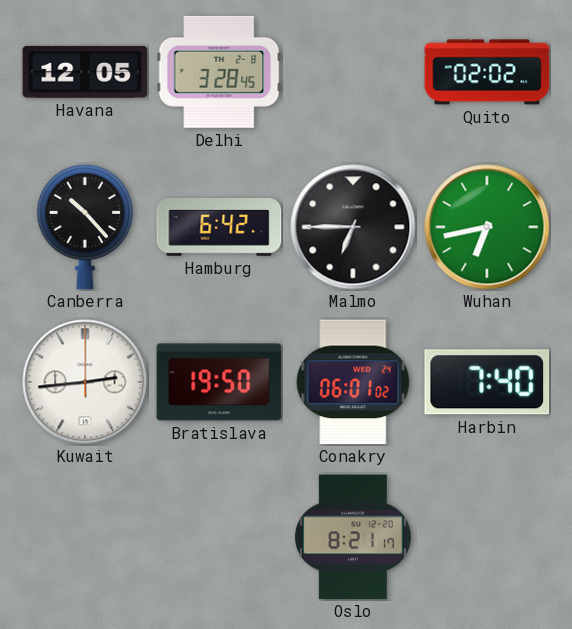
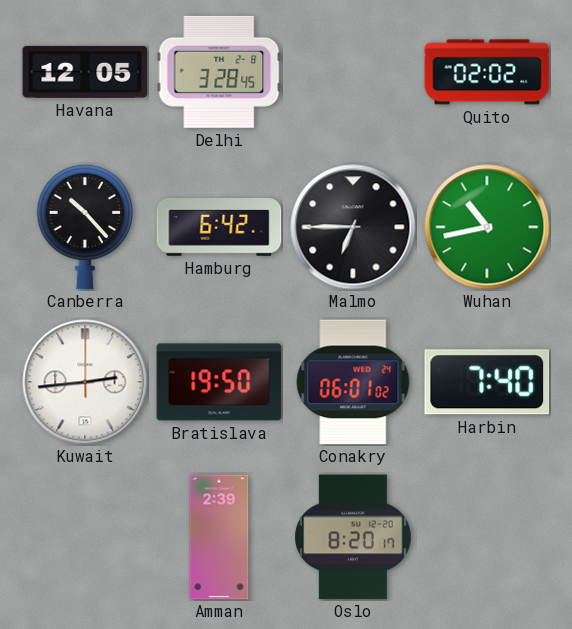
Wuhan: 6:43 -> 10:43
Amman: none -> 2:39
Oslo: 8:21 -> 8:20
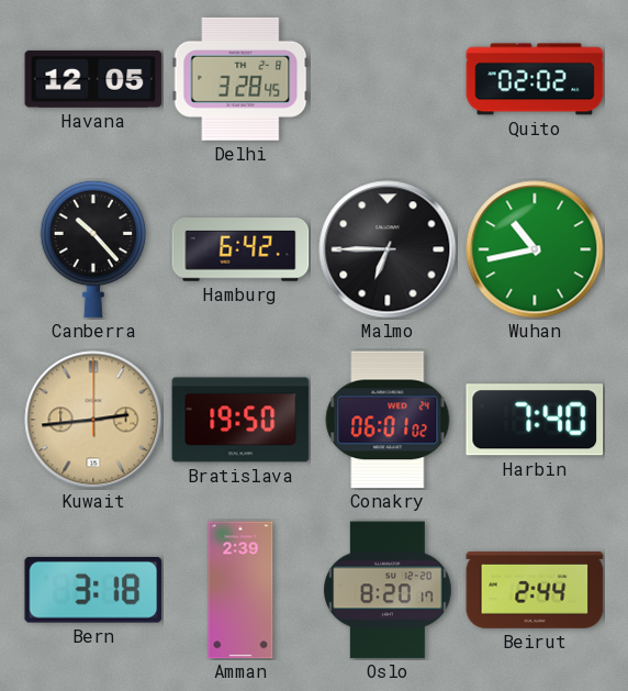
Kuwait dial: white -> champagne
Bern: none -> 3:18
Beirut: none -> 2:44
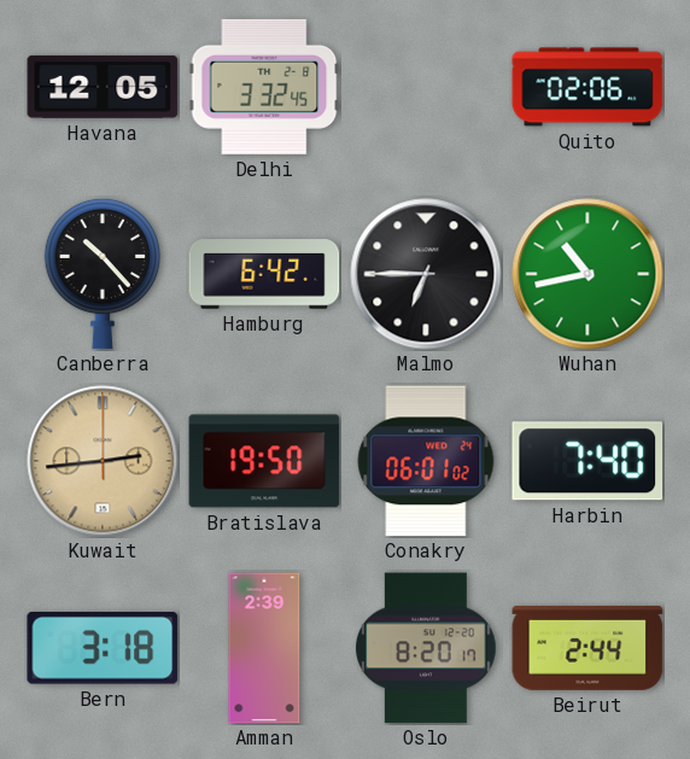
Delhi: 3:28 -> 3:32
Quito: 02:02 -> 02:06
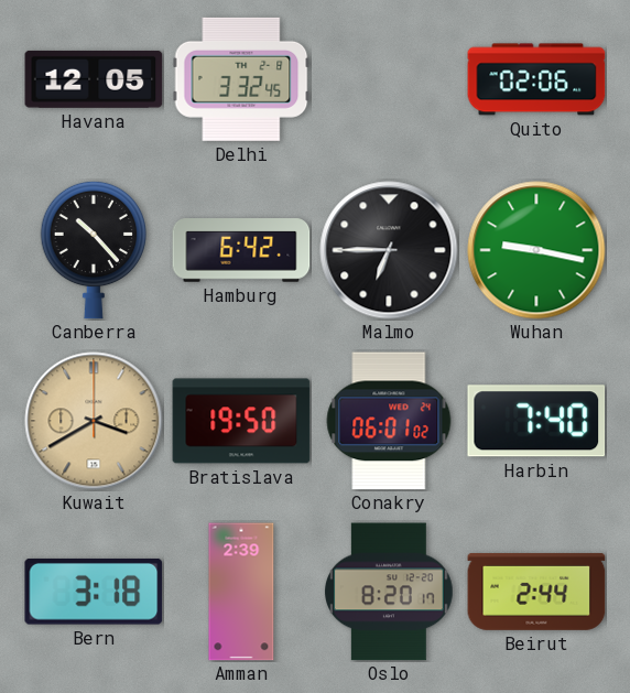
Wuhan: 10:43 -> 9:17
Kuwait: 2:44 -> 3:40
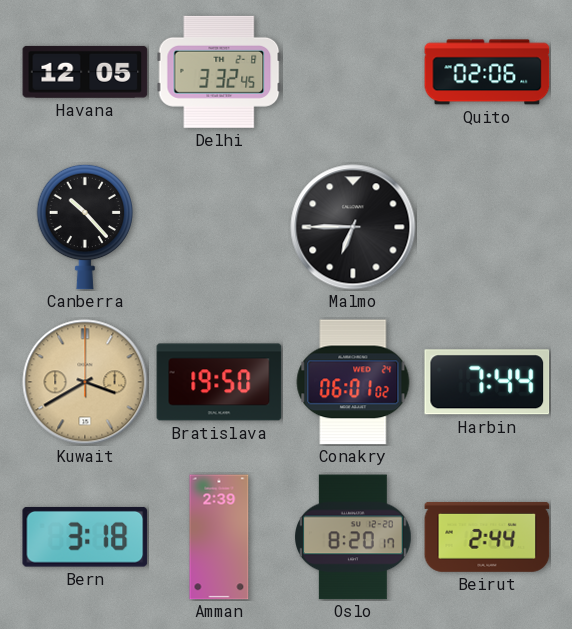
Hamburg: 6:42 -> none
Wuhan: 9:17 -> none
Harbin: 7:40 -> 7:44
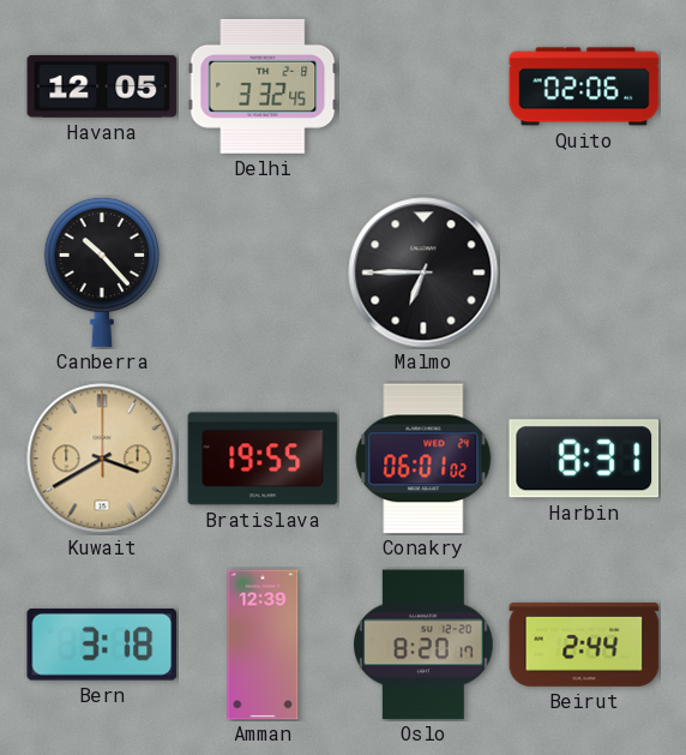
Bratislava: 19:50 -> 19:55
Harbin: 7:44 -> 8:31
Amman: 2:39 -> 12:39
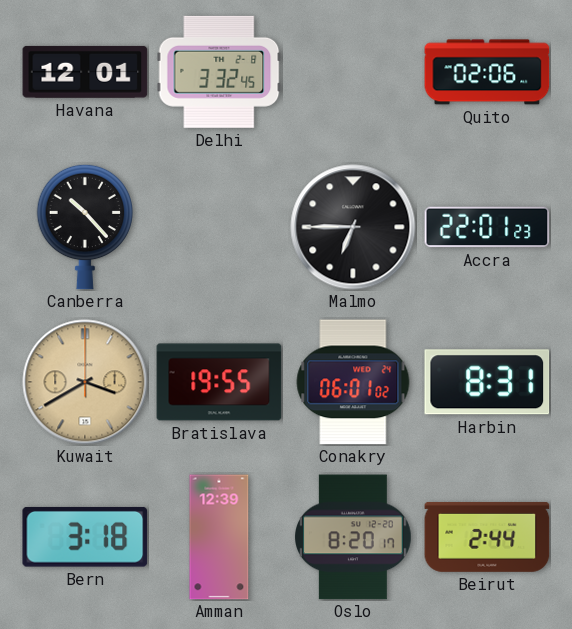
Havana: 12:05 -> 12:01
Accra: none -> 22:01
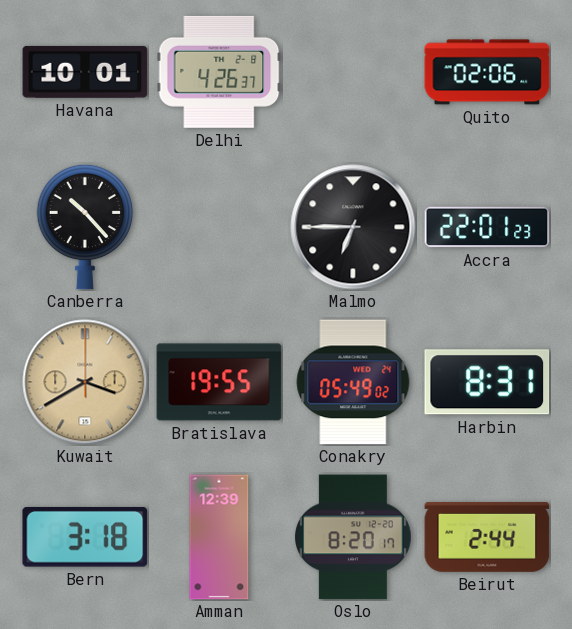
Havana: 12:01 -> 10:01
Delhi: 3:32 -> 4:26
Conakry: 06:01 -> 05:49
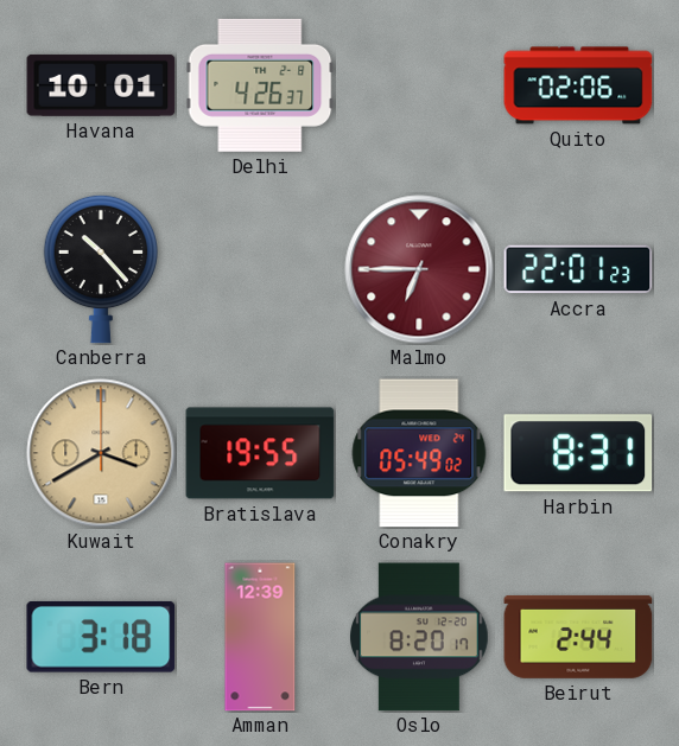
Malmo dial: black -> burgundy
